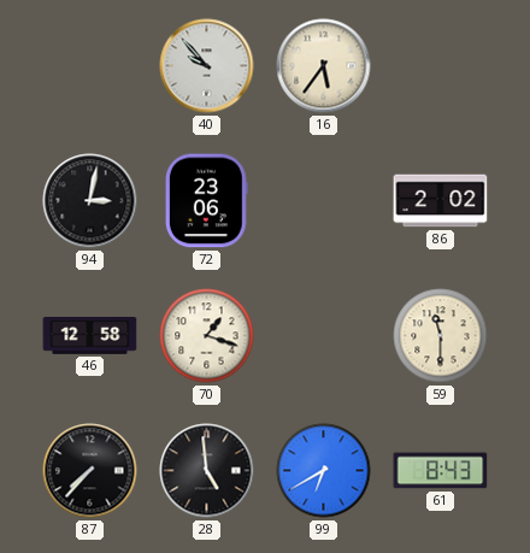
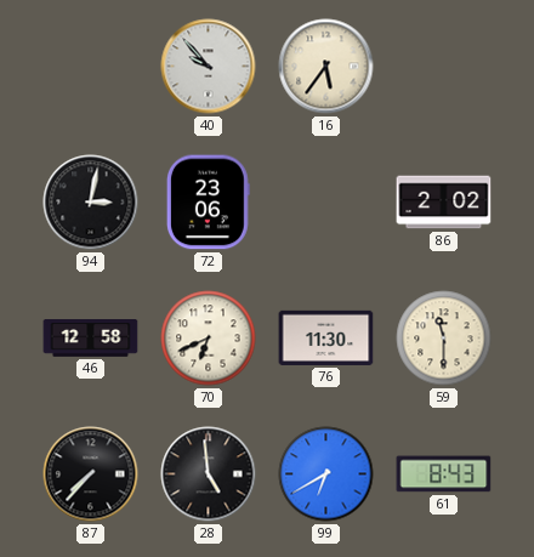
70: 1:18 -> 6:41
76: none -> 11:30
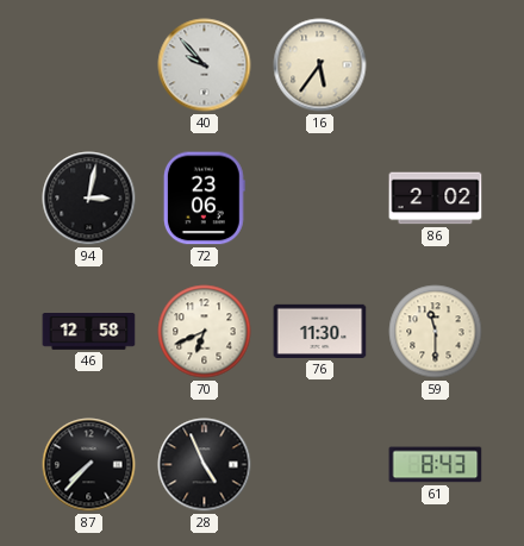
28: 4:59 -> 4:56
99: 6:40 -> none
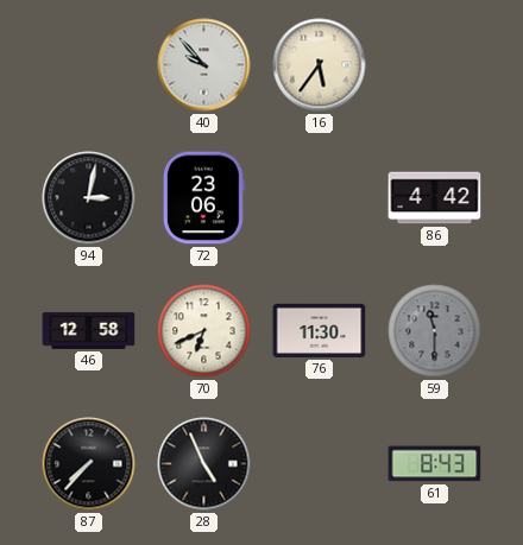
86: 2:02 -> 4:42
59 dial: cream -> grey
